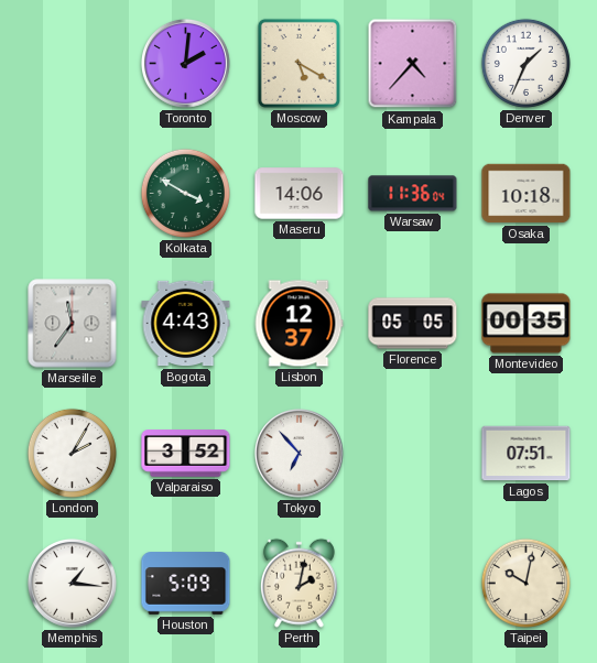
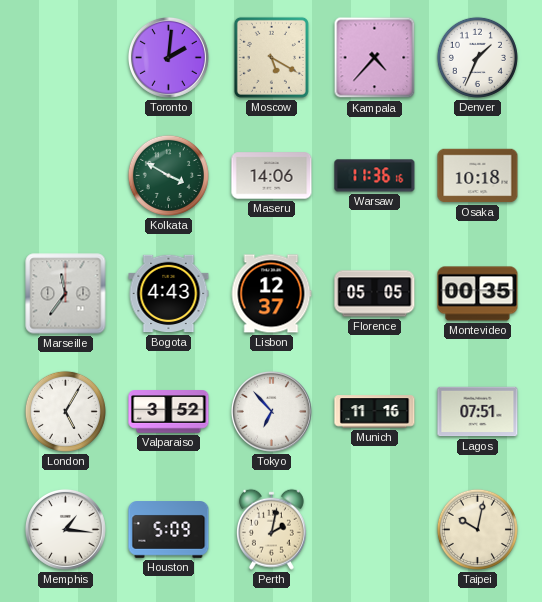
Warsaw: 11:36:04 -> 11:36:16
London: 2:05 -> 5:05
Munich: none -> 11:16
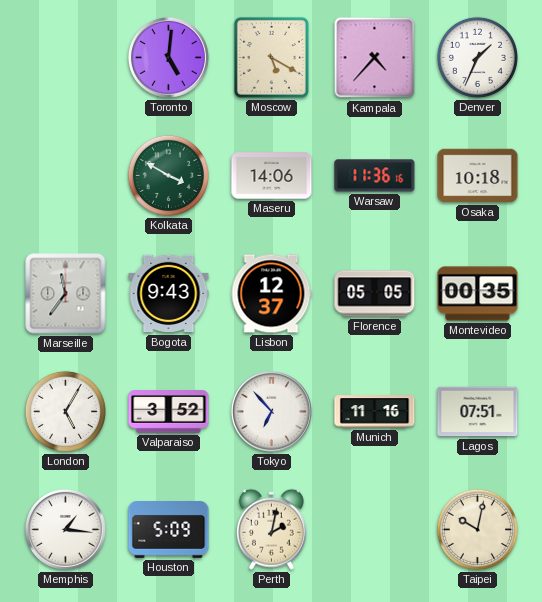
Toronto: 2:01 -> 5:01
Bogota: 4:43 -> 9:43
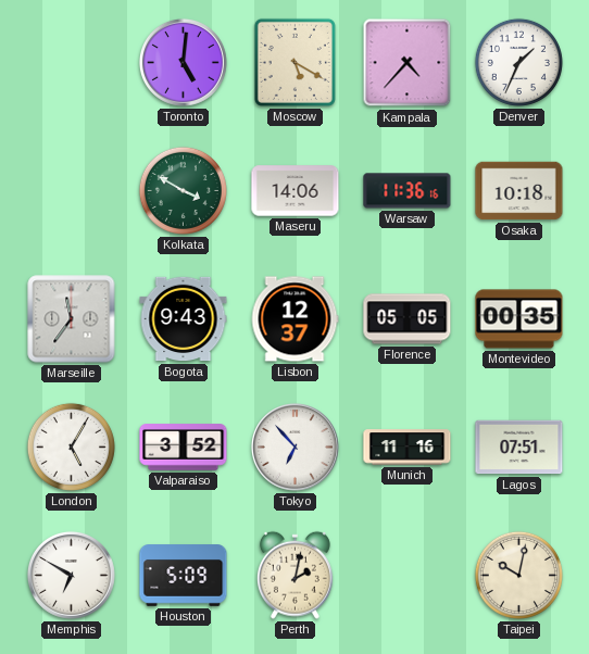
Memphis: 1:16 -> 6:50
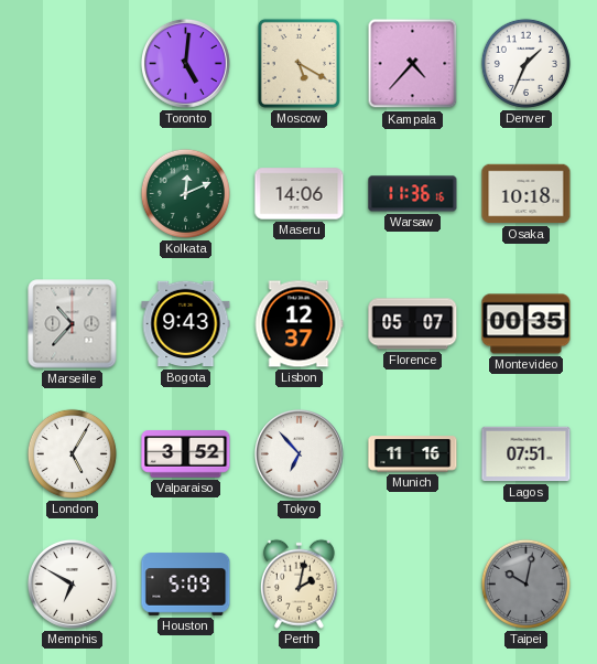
Kolkata: 3:50 -> 12:11
Marseille: 11:36 -> 10:37
Florence: 05:05 -> 05:07
Taipei dial: cream -> grey
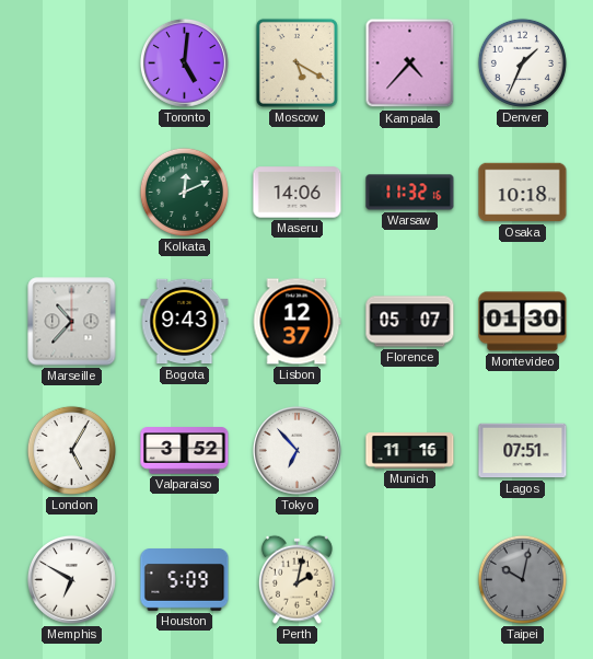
Warsaw: 11:36 -> 11:32
Montevideo: 00:35 -> 01:30
